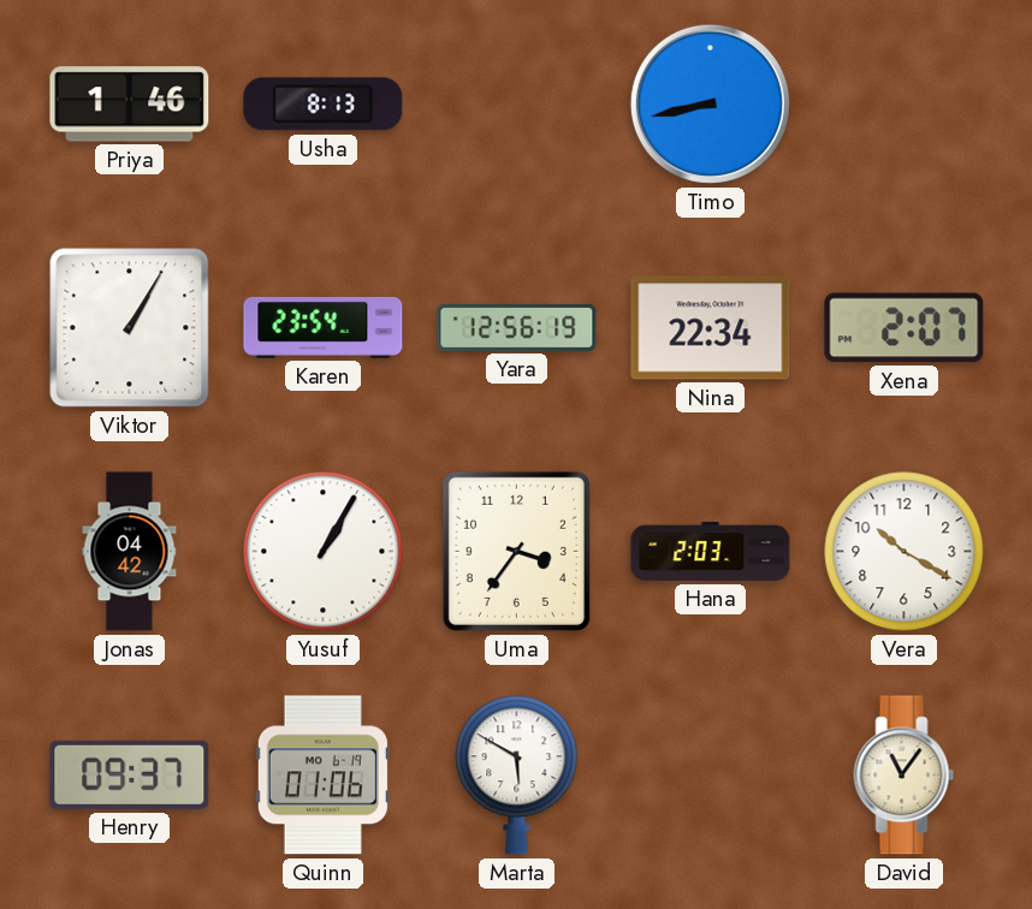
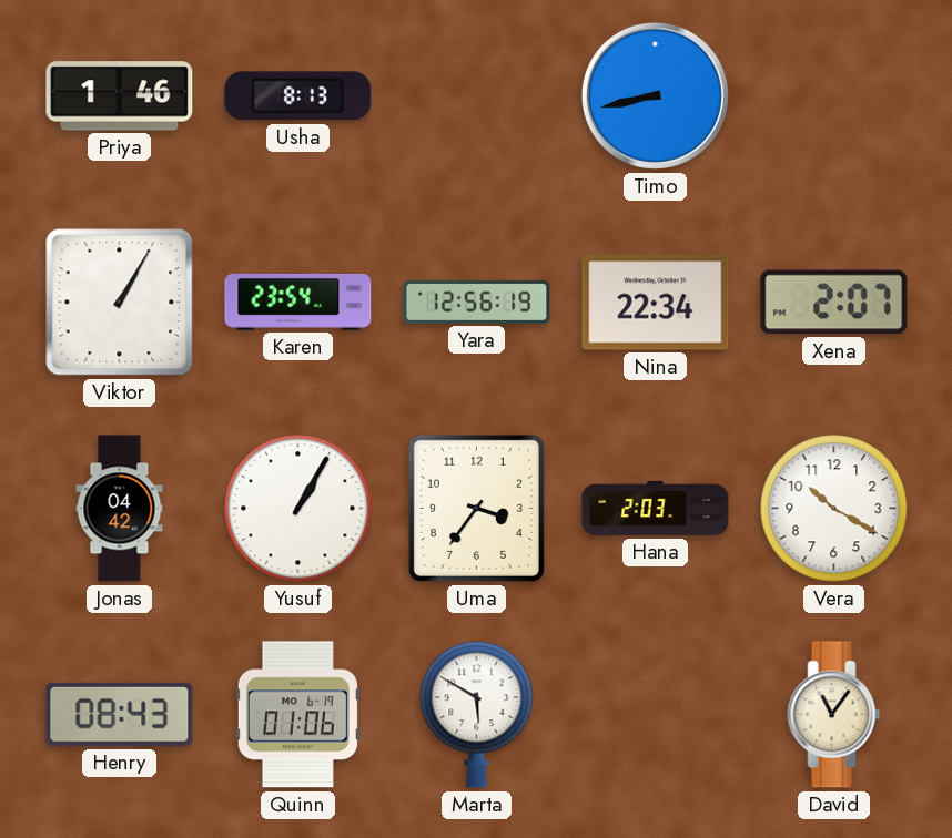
Henry: 09:37 -> 08:43
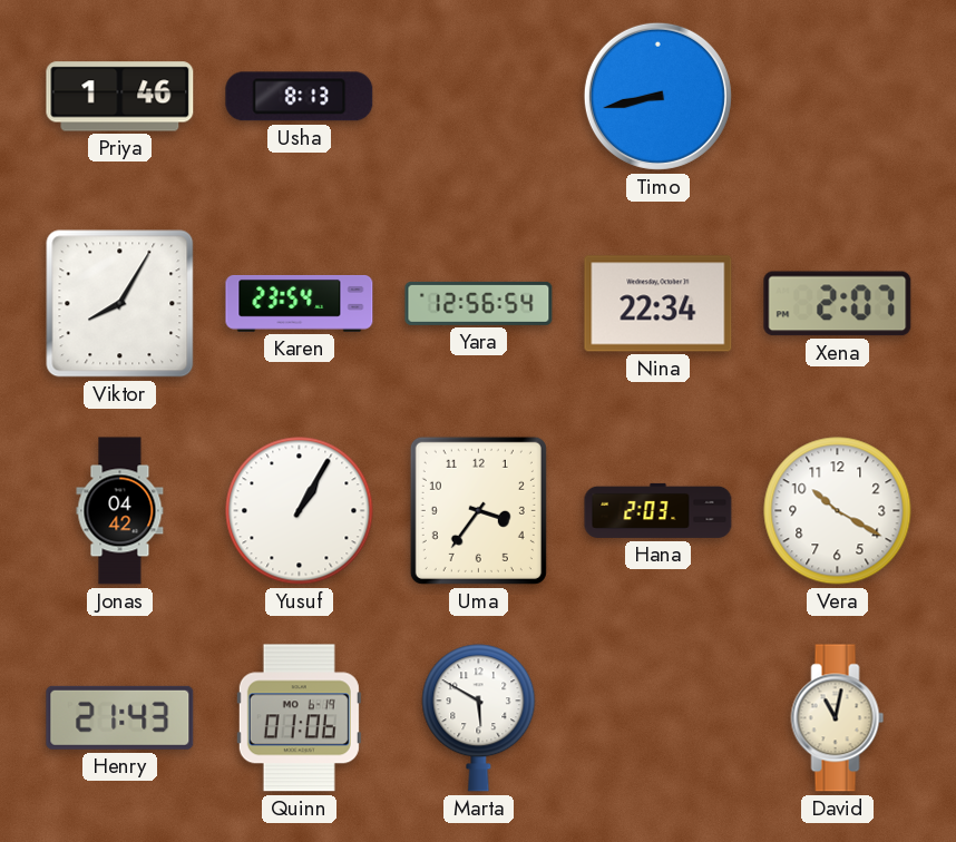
Viktor: 1:05 -> 8:05
Yara: 12:56:19 -> 12:56:54
Henry: 08:43 -> 21:43
David: 11:06 -> 11:02
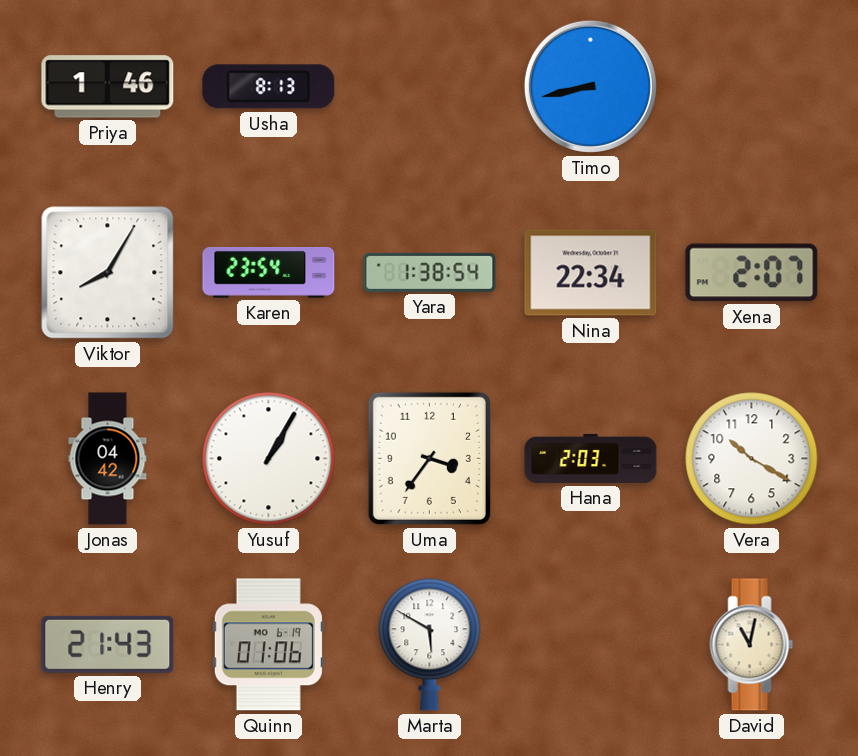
Yara: 12:56 -> 1:38
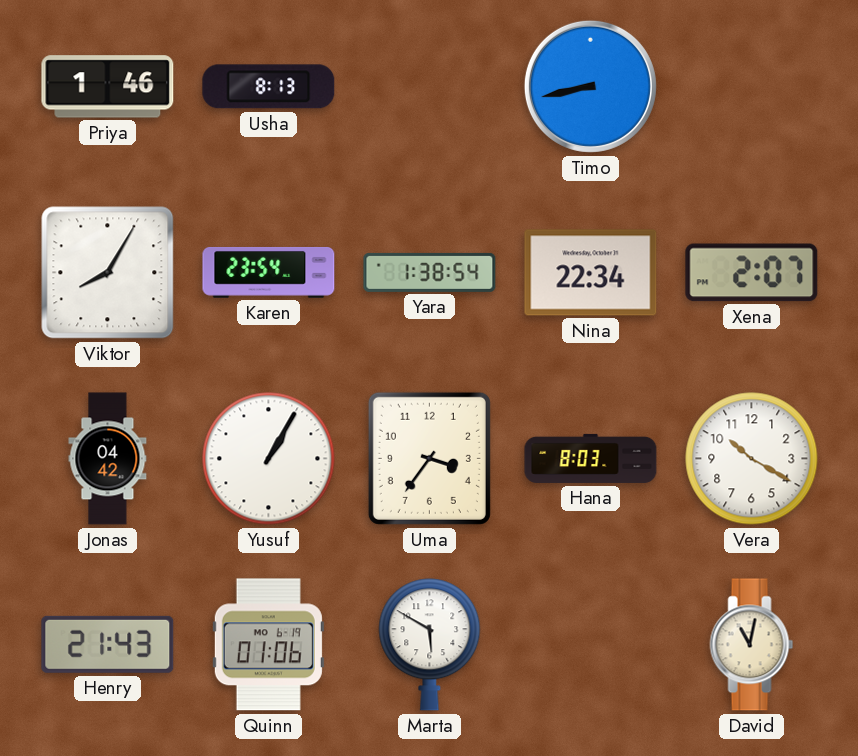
Hana: 2:03 -> 8:03
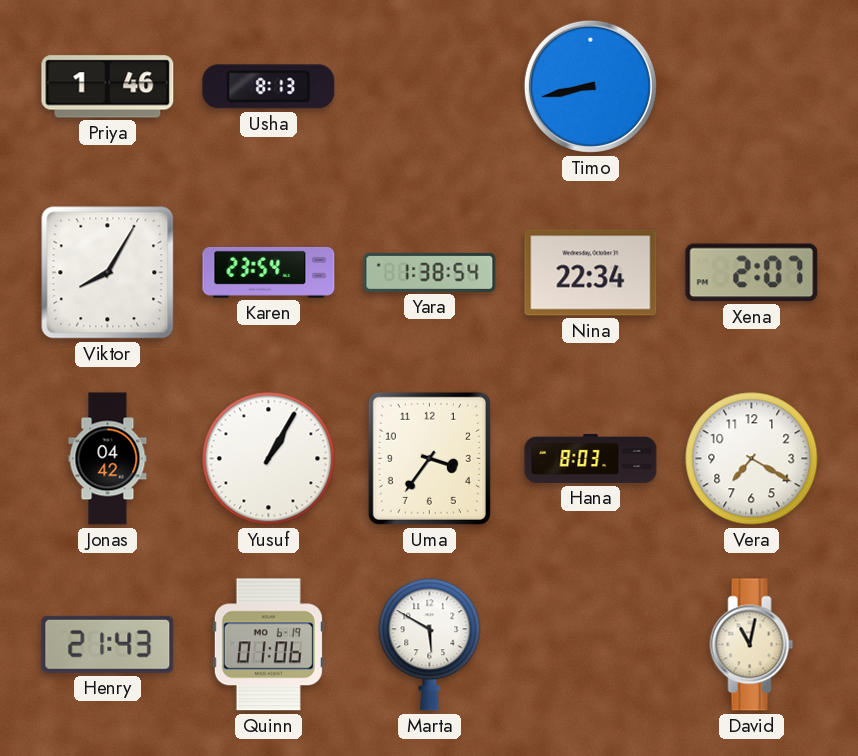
Vera: 10:20 -> 7:20
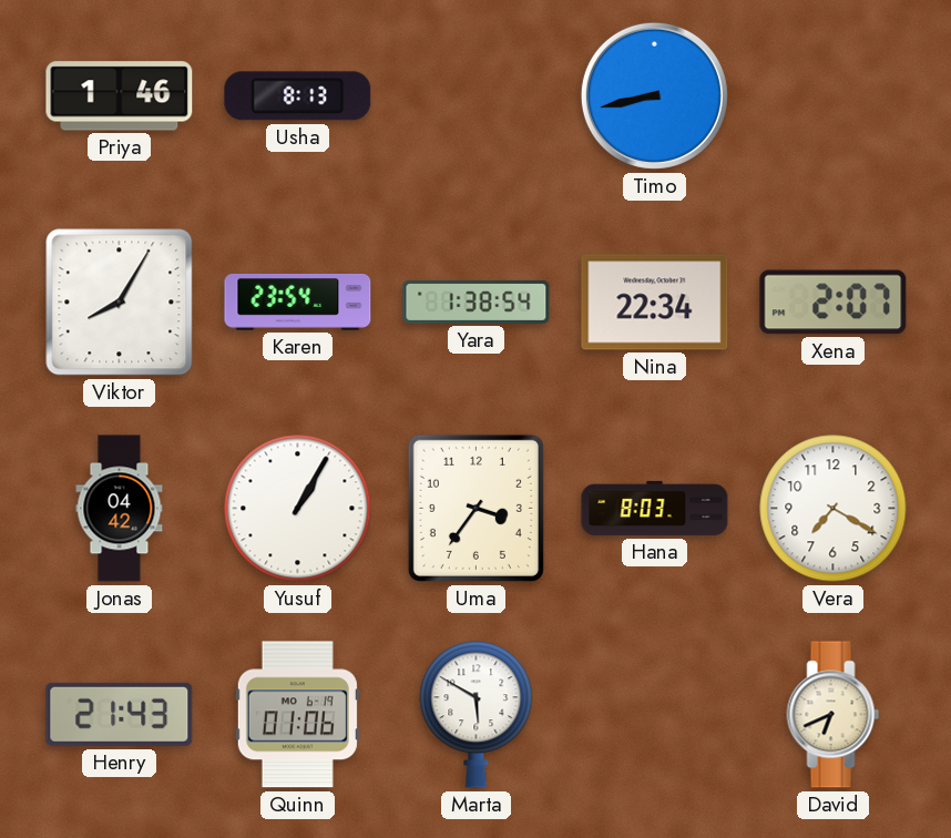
David: 11:02 -> 6:41
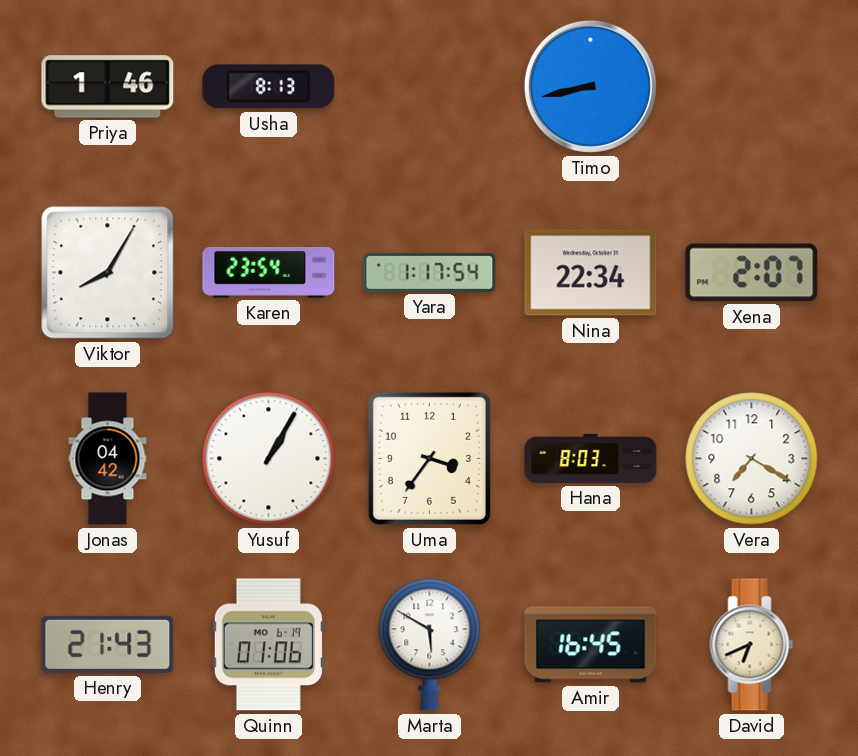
Yara: 1:38 -> 1:17
Amir: none -> 16:45
